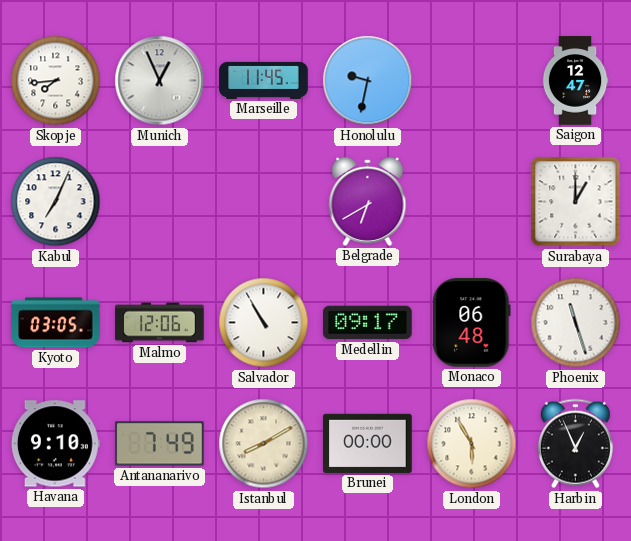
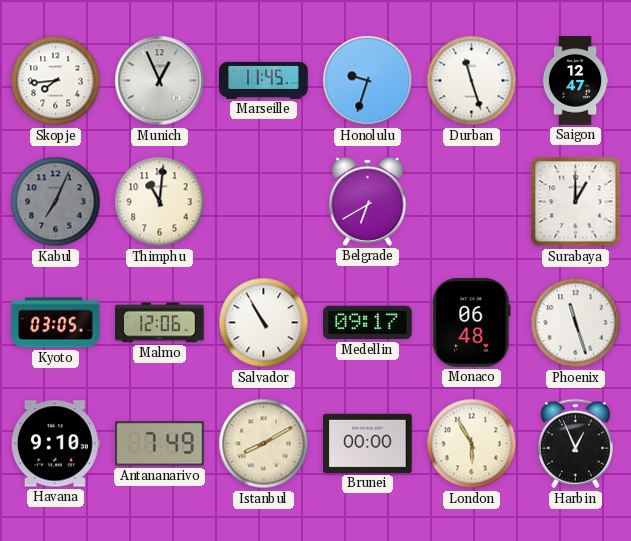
Honolulu: 9:32 -> 9:33
Durban: none -> 11:27
Kabul dial: white -> grey
Thimphu: none -> 11:01
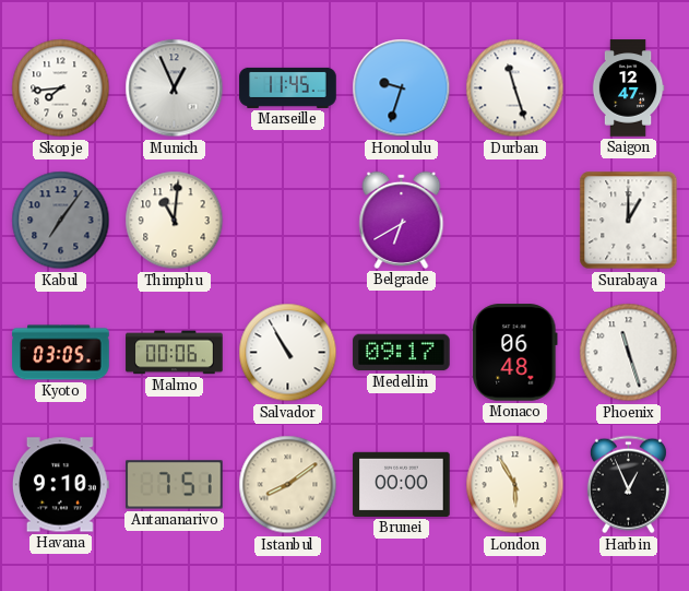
Kabul: 7:04 -> 7:06
Malmo: 12:06 -> 00:06
Antananarivo: 7:49 -> 7:51
Istanbul: 8:10 -> 8:09
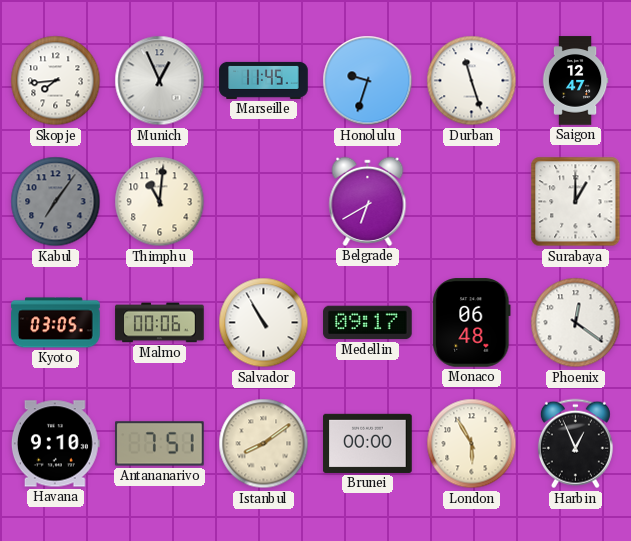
Phoenix: 11:27 -> 12:21
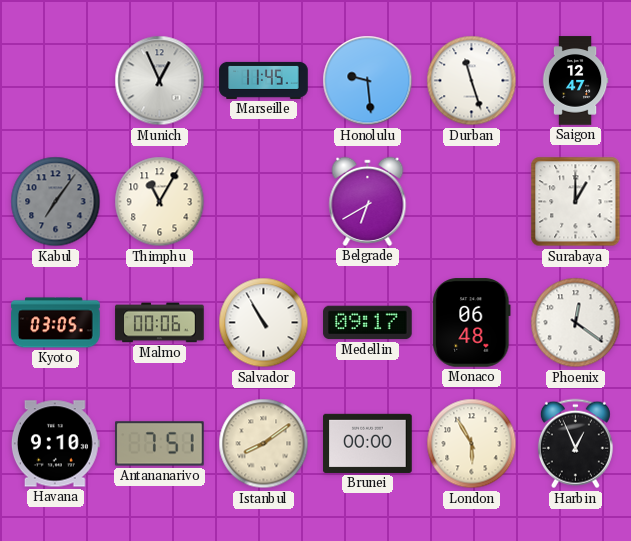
Skopje: 7:44 -> none
Honolulu: 9:33 -> 9:29
Thimphu: 11:01 -> 11:05
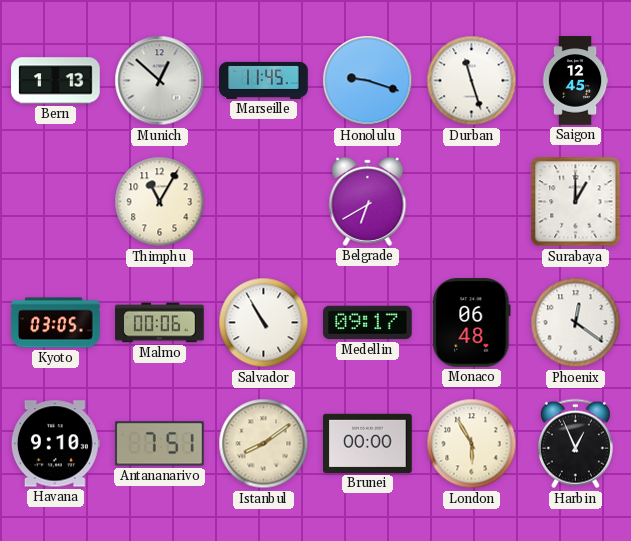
Bern: none -> 1:13
Munich: 12:56 -> 12:52
Honolulu: 9:29 -> 9:18
Saigon: 12:47 -> 12:45
Kabul: 7:06 -> none
